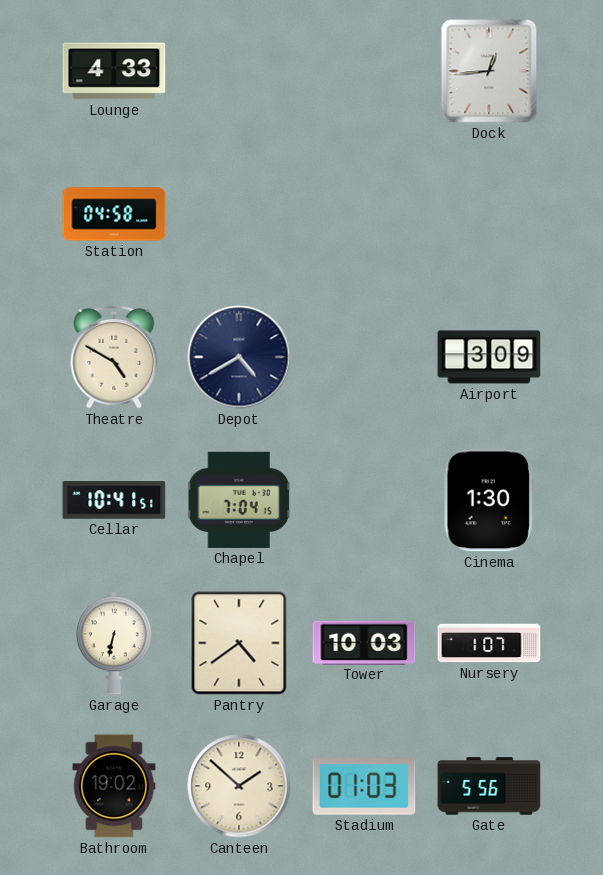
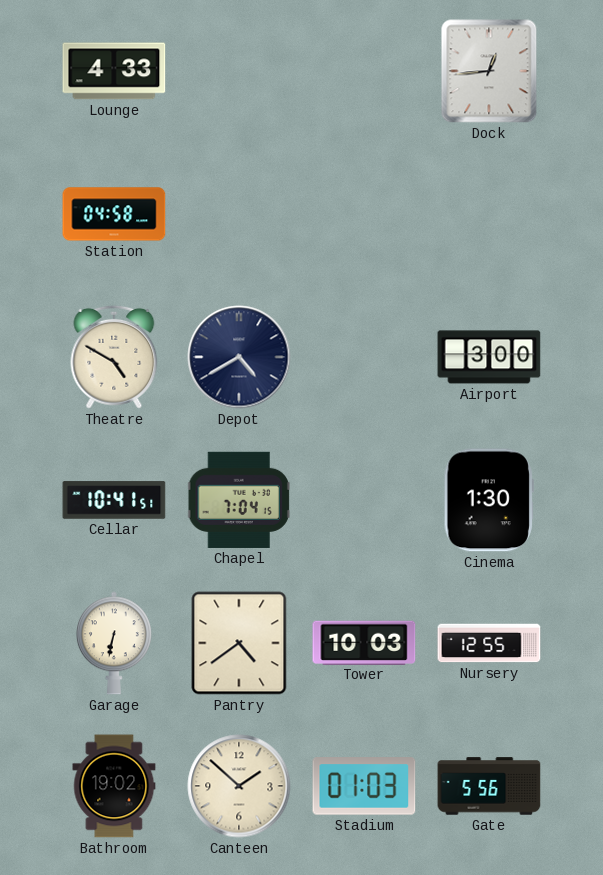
Airport: 3:09 -> 3:00
Nursery: 1:07 -> 12:55
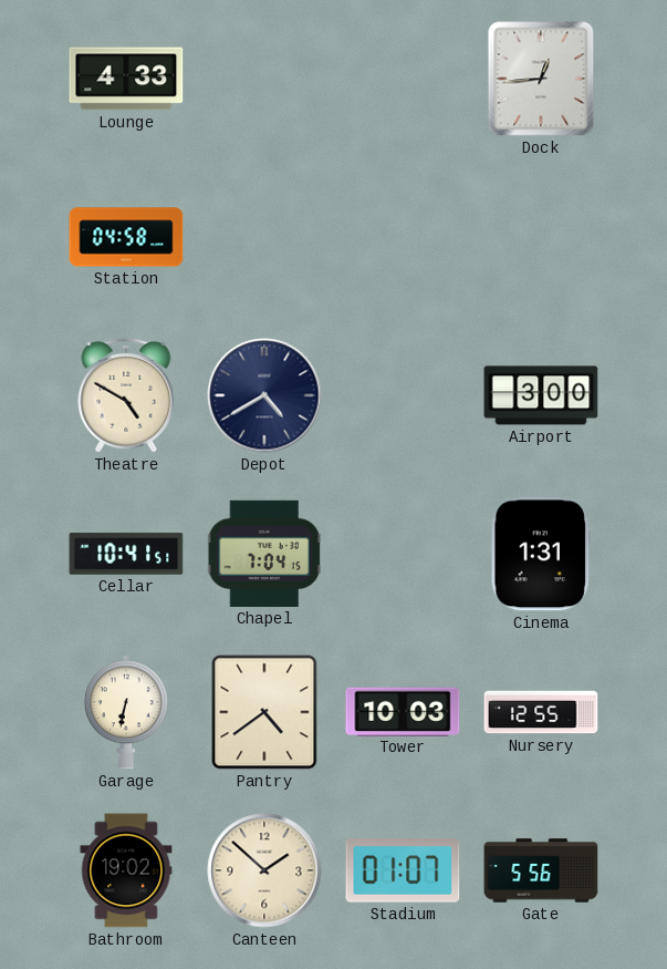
Cinema: 1:30 -> 1:31
Stadium: 01:03 -> 01:07
